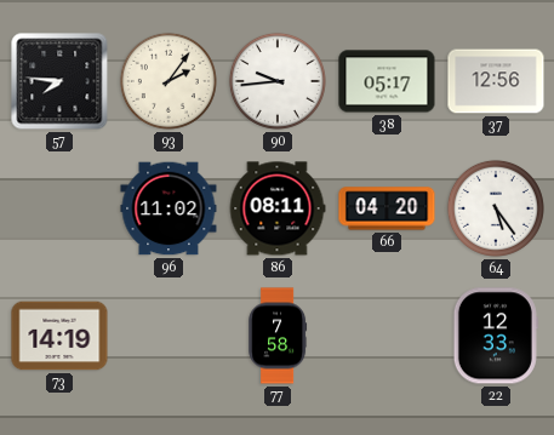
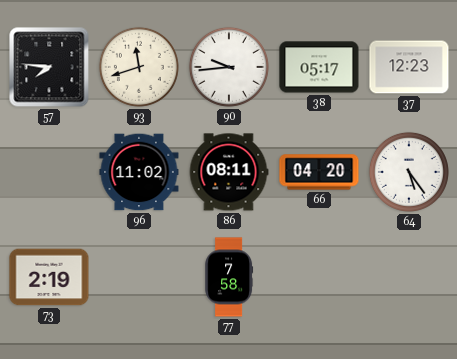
93: 2:06 -> 11:42
37: 12:56 -> 12:23
73: 14:19 -> 2:19
22: 12:33 -> none
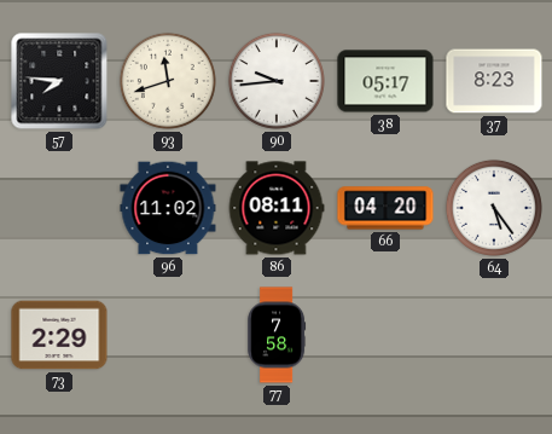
37: 12:23 -> 8:23
73: 2:19 -> 2:29
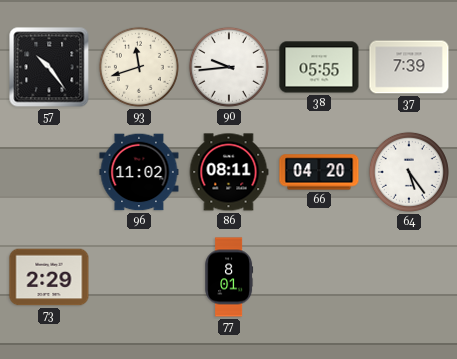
57: 7:46 -> 10:24
38: 05:17 -> 05:55
37: 8:23 -> 7:39
77: 7:58 -> 8:01
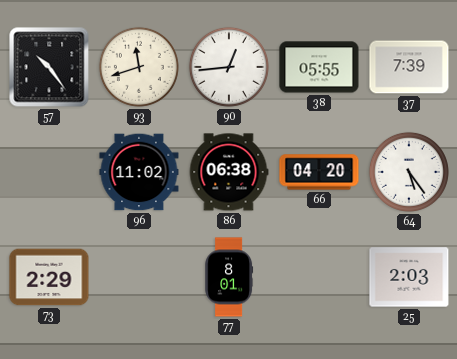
90: 9:44 -> 12:44
86: 08:11 -> 06:38
25: none -> 2:03
